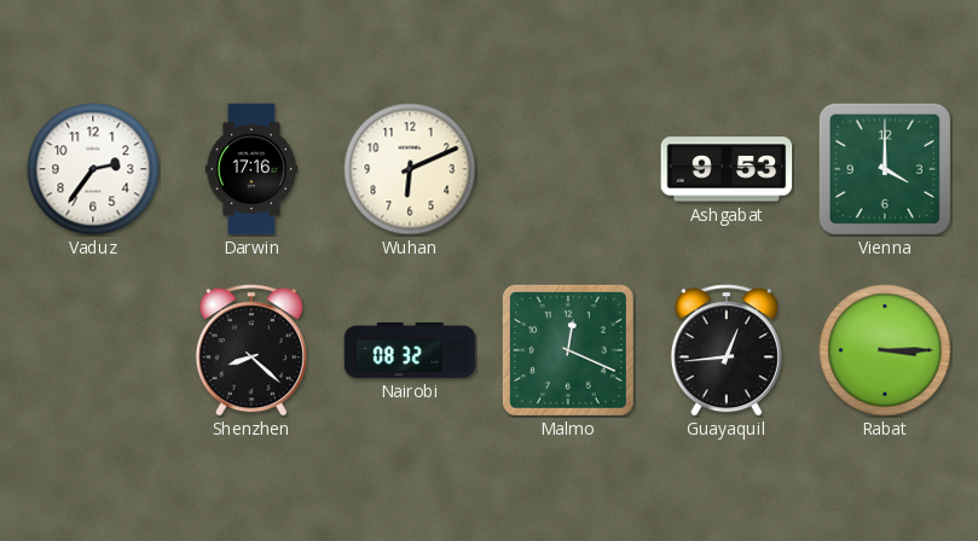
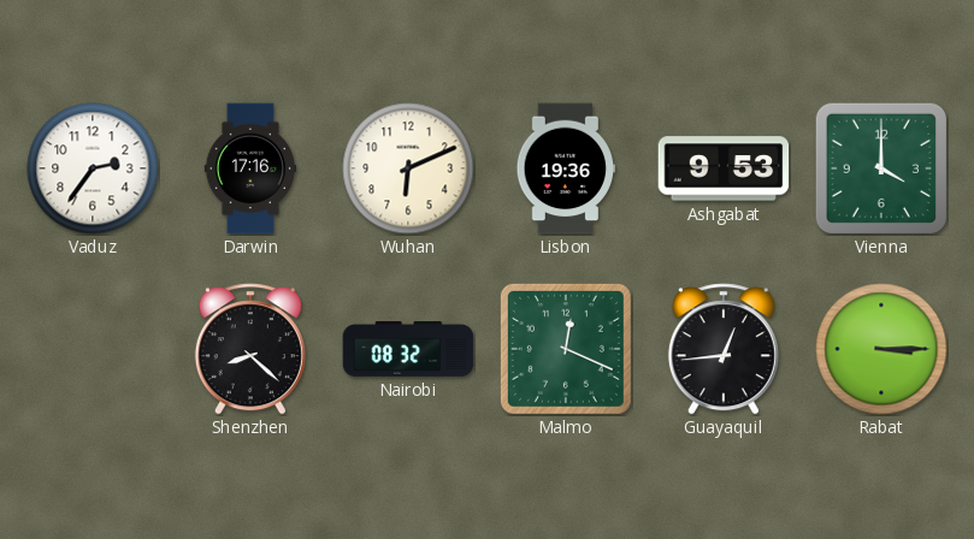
Lisbon: none -> 19:36
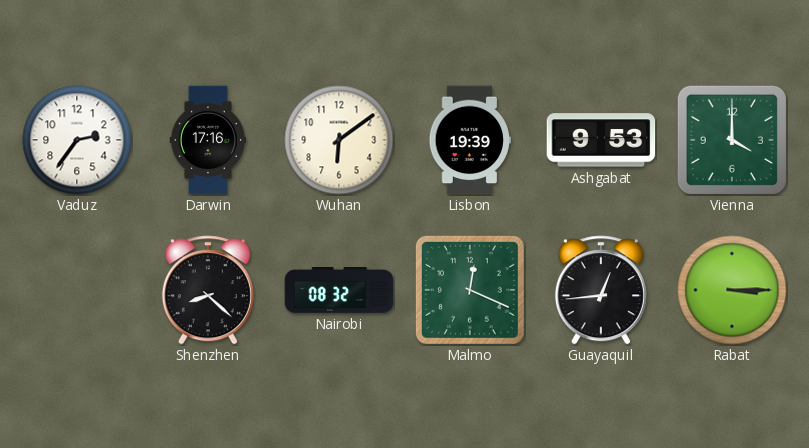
Wuhan: 6:11 -> 6:09
Lisbon: 19:36 -> 19:39
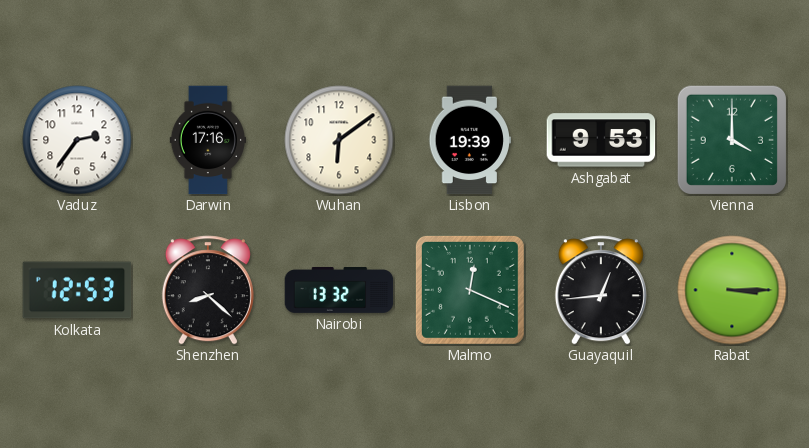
Kolkata: none -> 12:53
Nairobi: 08:32 -> 13:32
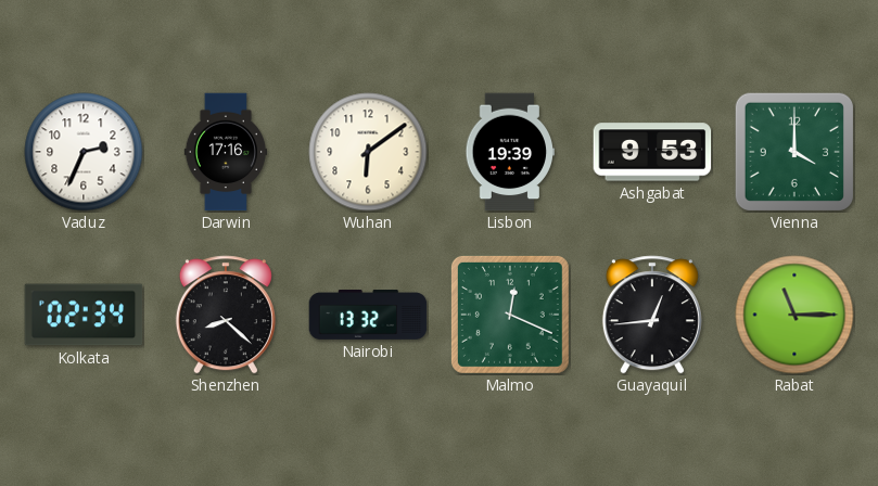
Vaduz: 2:36 -> 2:34
Kolkata: 12:53 -> 02:34
Rabat: 3:15 -> 11:15
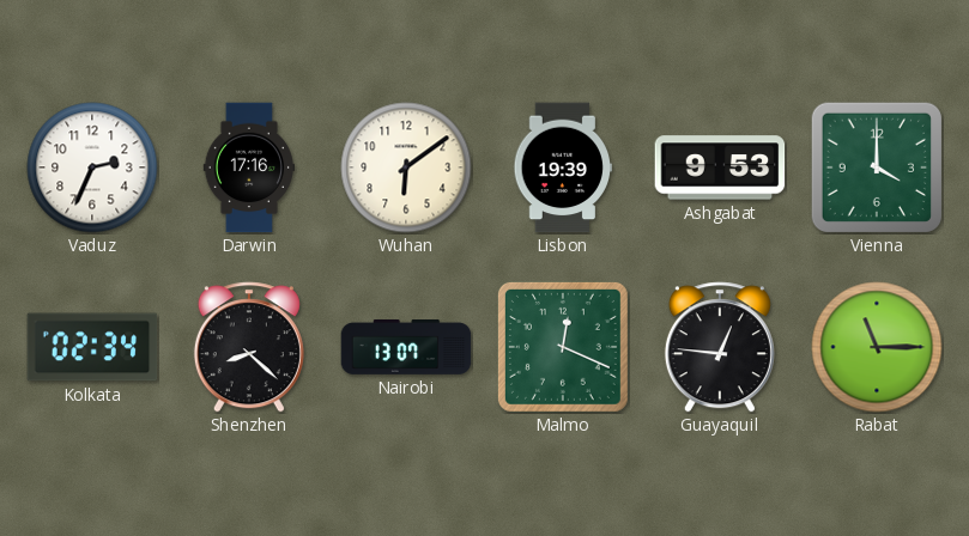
Nairobi: 13:32 -> 13:07
Guayaquil: 12:44 -> 12:46
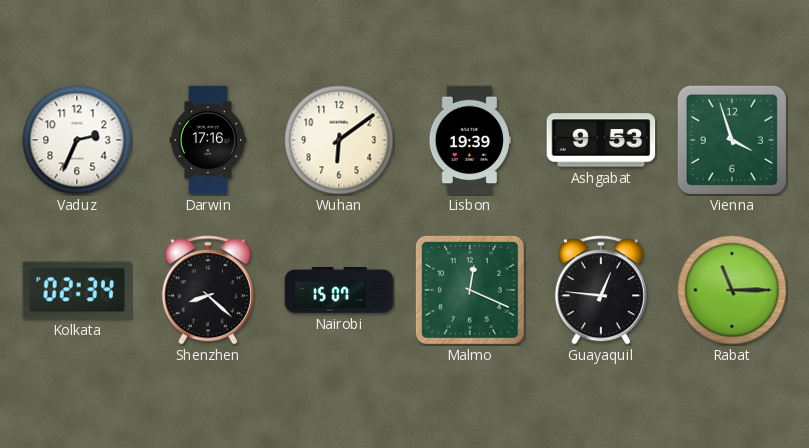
Vienna: 4:00 -> 3:57
Nairobi: 13:07 -> 15:07
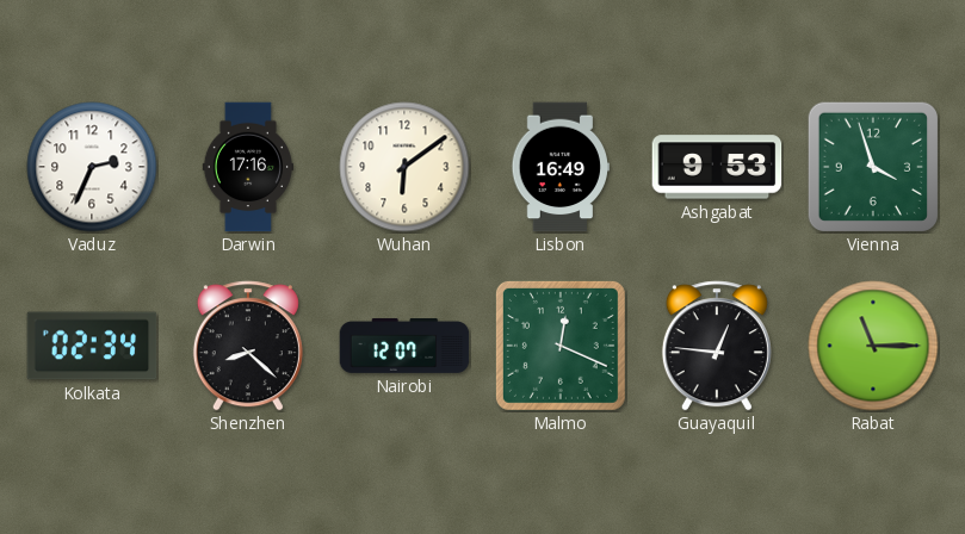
Lisbon: 19:39 -> 16:49
Nairobi: 15:07 -> 12:07
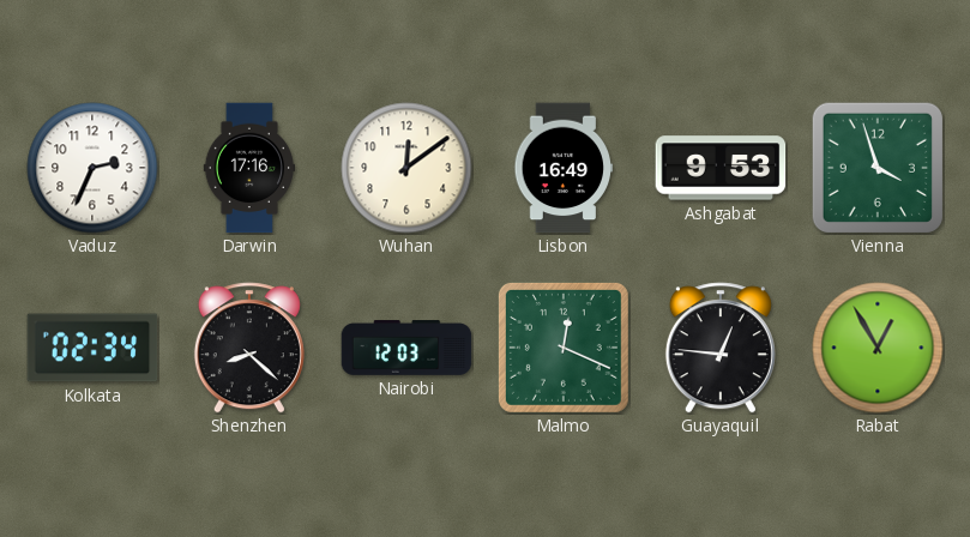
Wuhan: 6:09 -> 12:09
Nairobi: 12:07 -> 12:03
Rabat: 11:15 -> 12:55
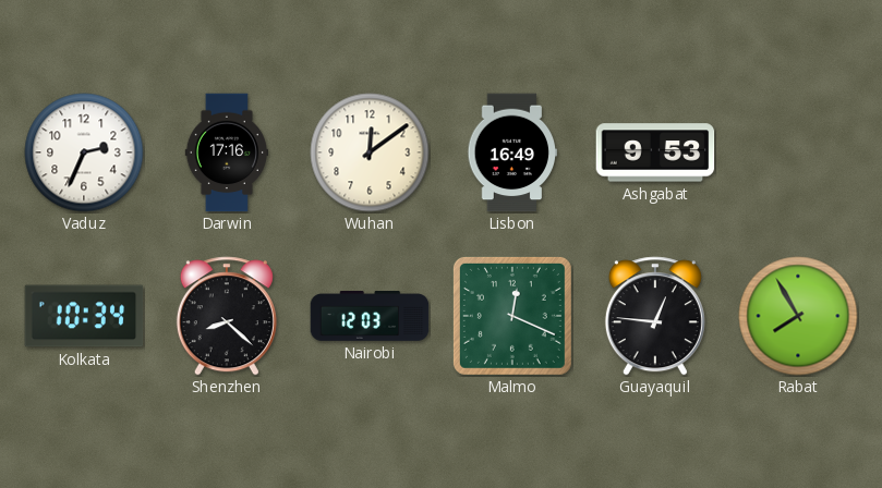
Vienna: 3:57 -> none
Kolkata: 02:34 -> 10:34
Rabat: 12:55 -> 7:55
